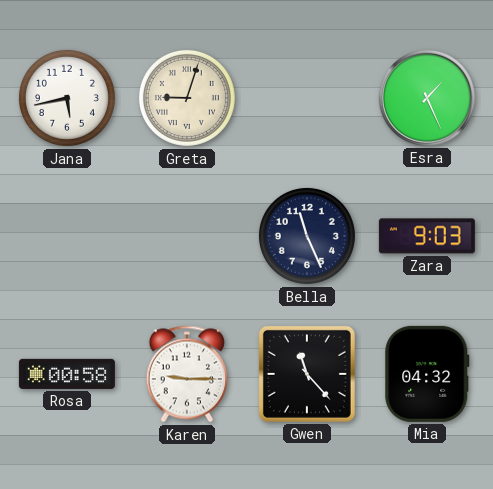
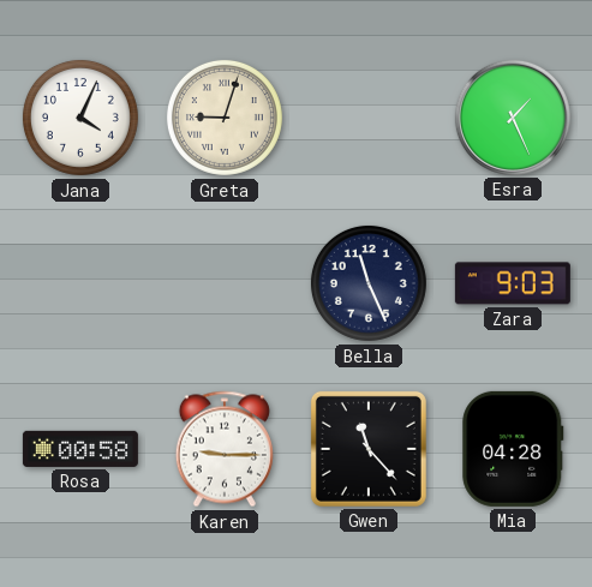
Jana: 5:43 -> 4:04
Mia: 04:32 -> 04:28
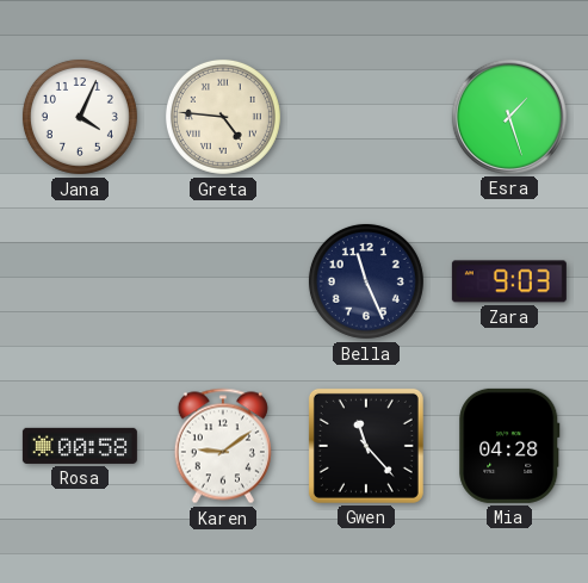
Greta: 9:03 -> 4:46
Esra: 1:26 -> 1:27
Karen: 9:15 -> 9:09
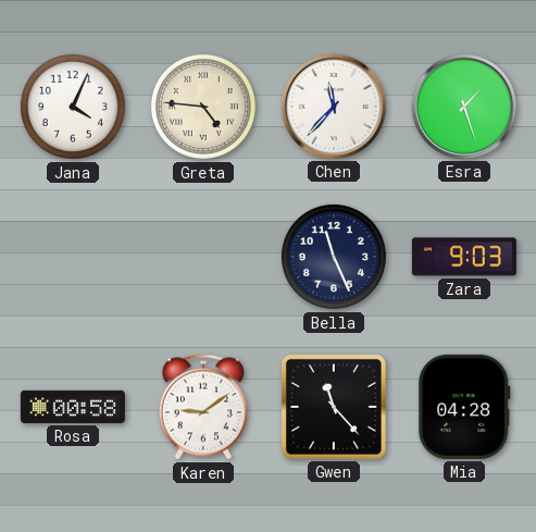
Chen: none -> 11:37
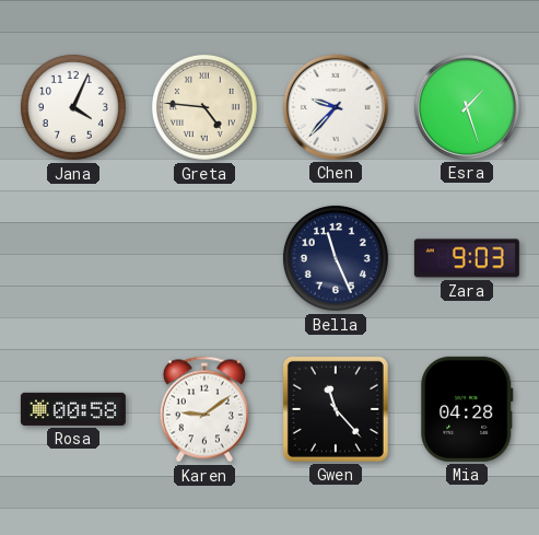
Chen: 11:37 -> 9:37
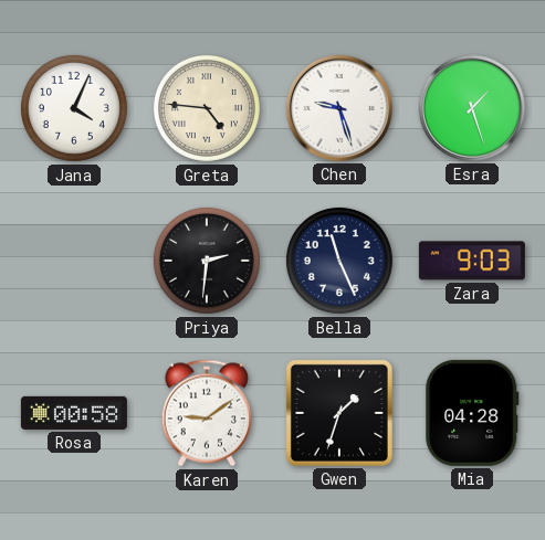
Chen: 9:37 -> 9:27
Priya: none -> 2:31
Gwen: 11:23 -> 1:33
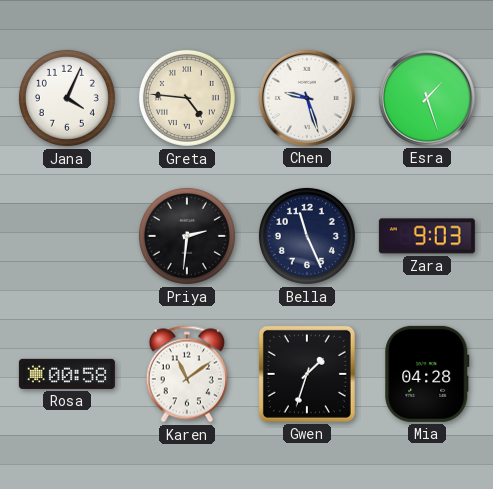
Karen: 9:09 -> 11:09
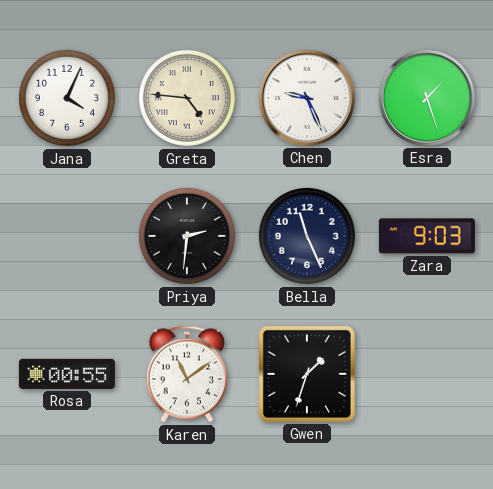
Chen: 9:27 -> 9:26
Rosa: 00:58 -> 00:55
Mia: 04:28 -> none
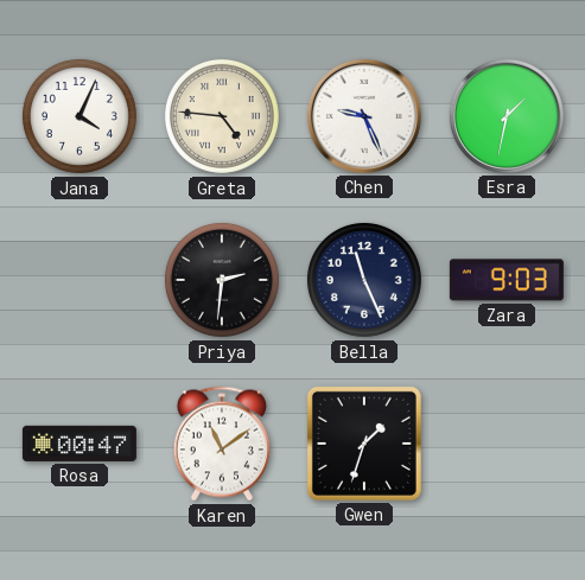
Esra: 1:27 -> 1:32
Rosa: 00:55 -> 00:47
